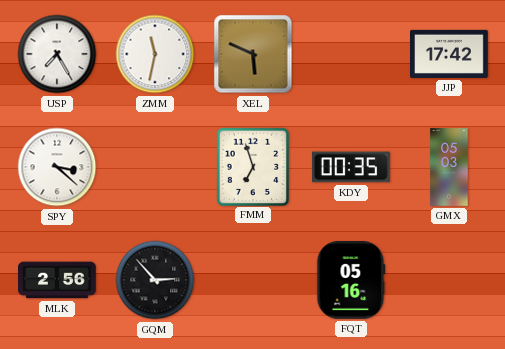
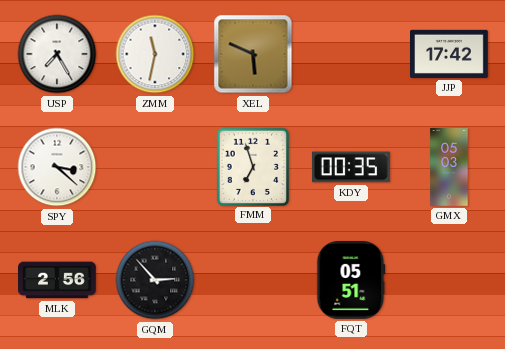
FQT: 05:16 -> 05:51
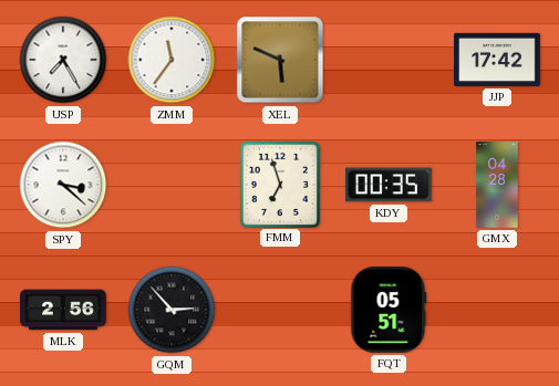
ZMM: 11:32 -> 11:36
GMX: 05:03 -> 04:28
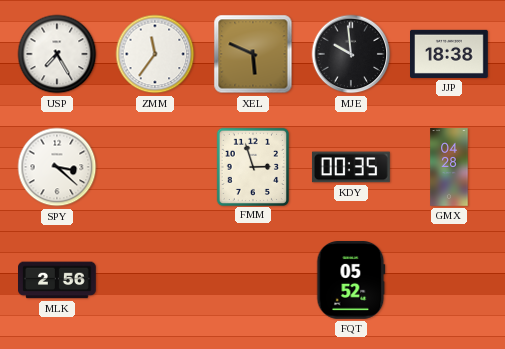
MJE: none -> 9:59
JJP: 17:42 -> 18:38
FMM: 6:57 -> 2:57
GQM: 2:53 -> none
FQT: 05:51 -> 05:52
